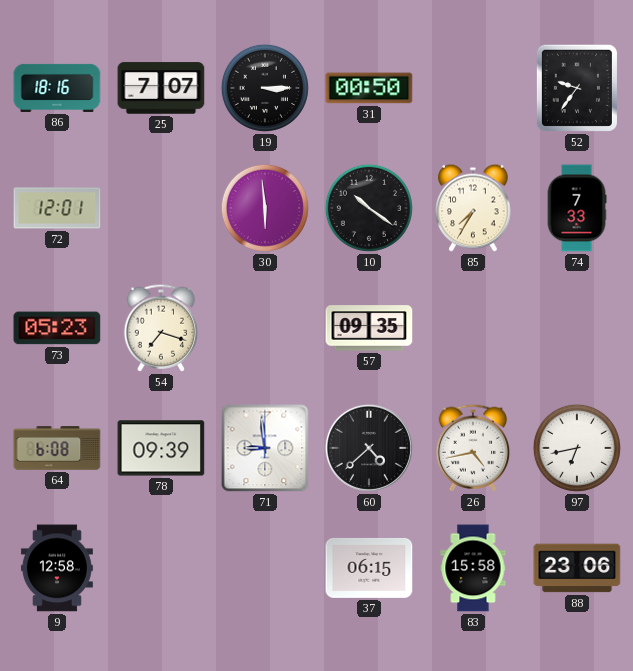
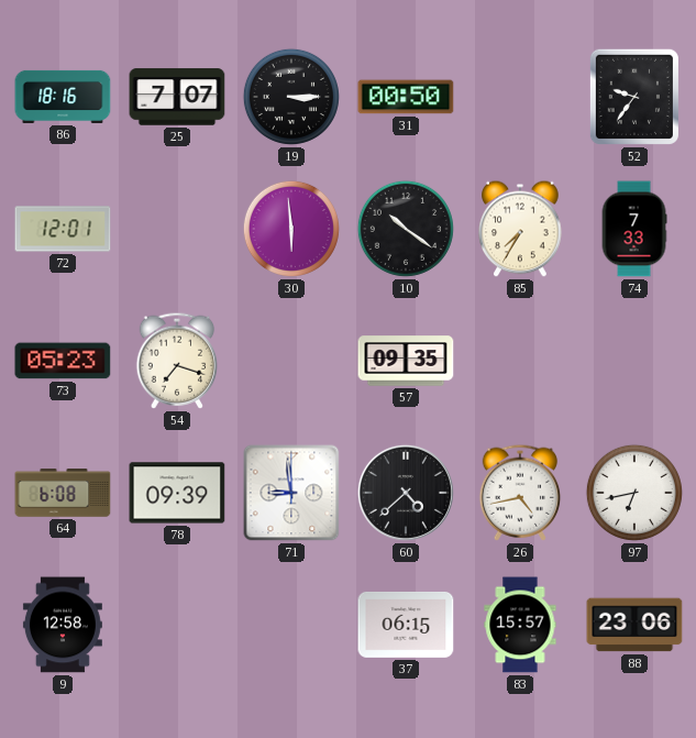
83: 15:58 -> 15:57
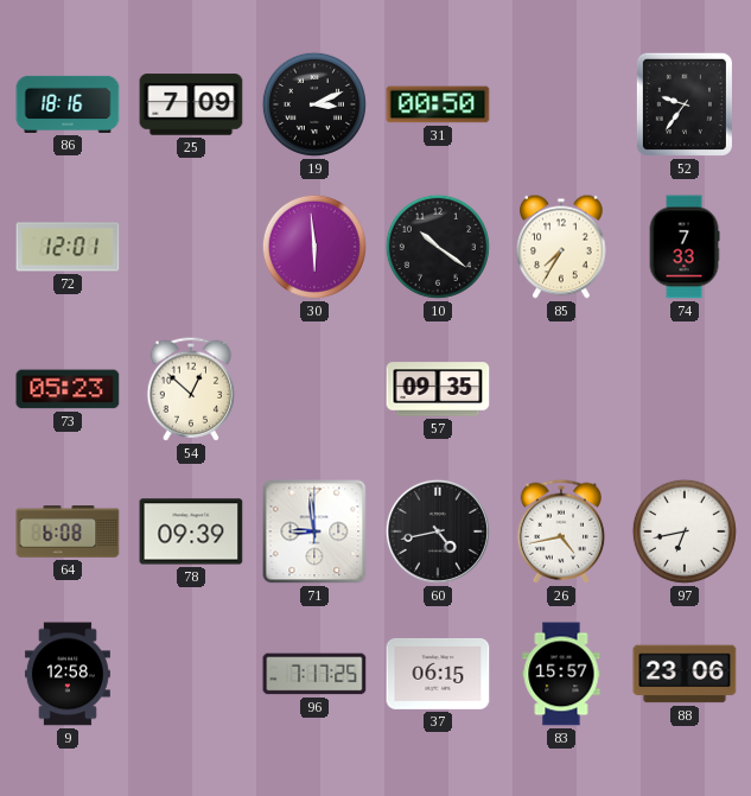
25: 7:07 -> 7:09
19: 3:15 -> 3:11
54: 7:18 -> 12:52
60: 4:38 -> 4:43
96: none -> 7:17
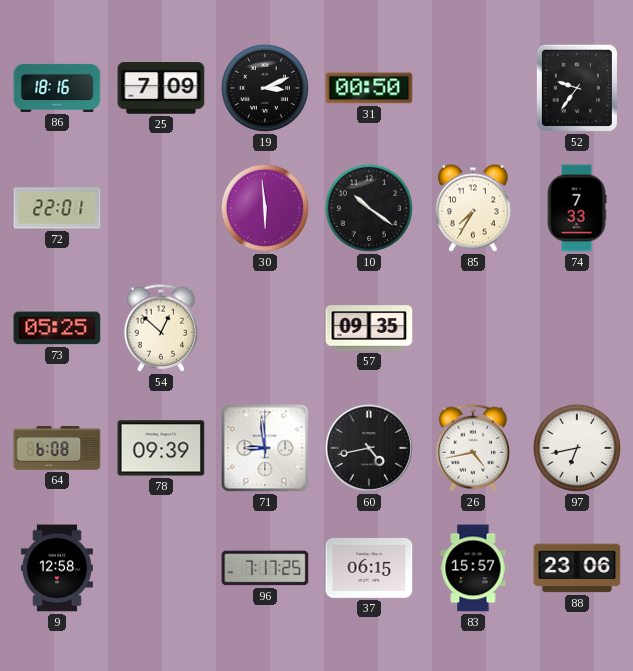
72: 12:01 -> 22:01
73: 05:23 -> 05:25
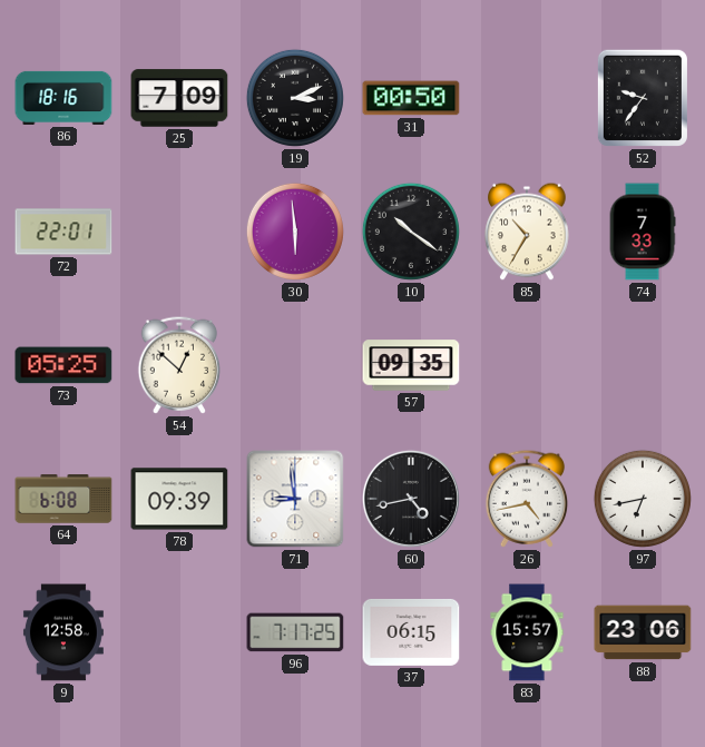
85: 7:35 -> 10:35
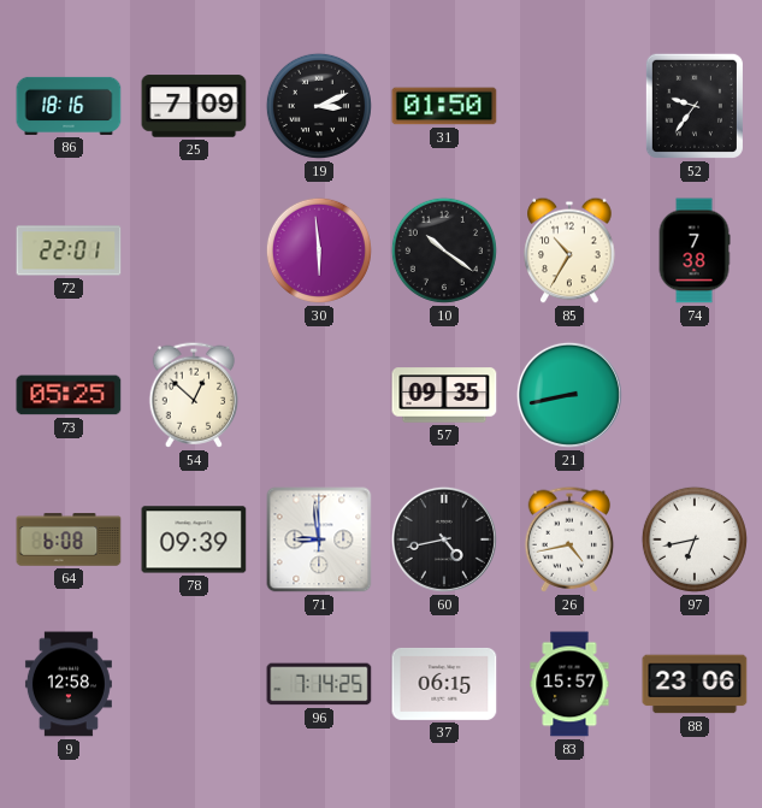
31: 00:50 -> 01:50
74: 7:33 -> 7:38
21: none -> 8:43
96: 7:17 -> 7:14
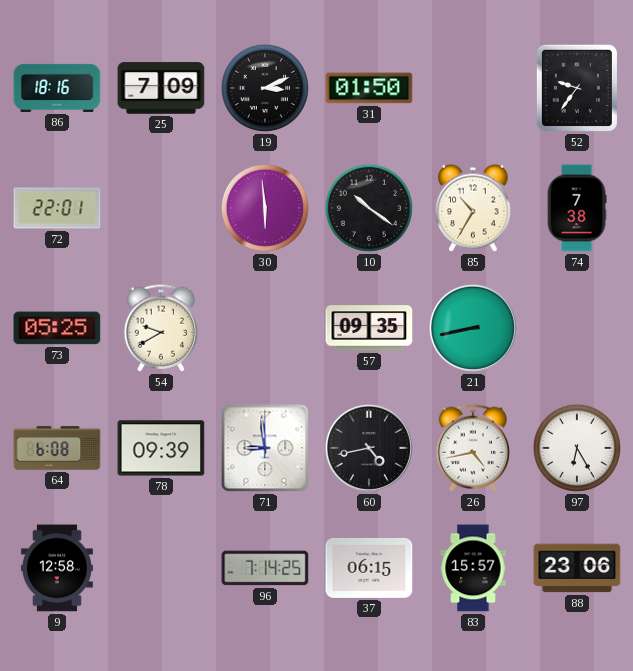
54: 12:52 -> 9:40
97: 6:43 -> 6:25
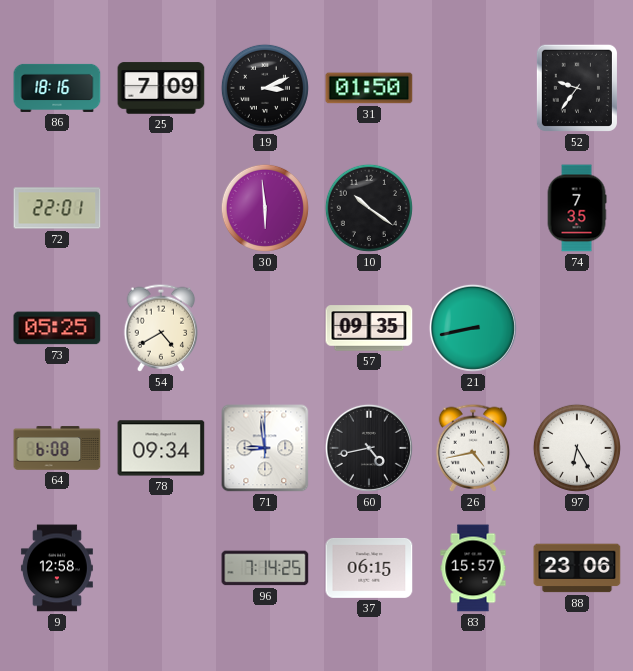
85: 10:35 -> none
74: 7:38 -> 7:35
54: 9:40 -> 4:40
78: 09:39 -> 09:34
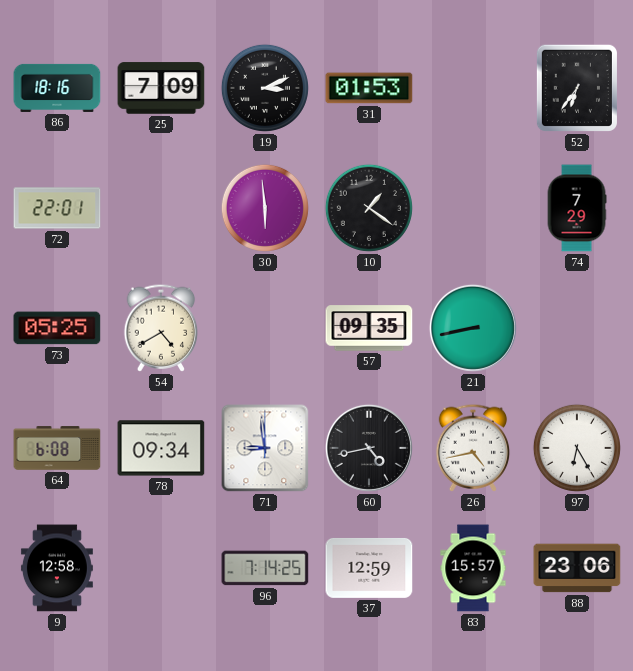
31: 01:50 -> 01:53
52: 9:36 -> 6:36
10: 10:21 -> 1:21
74: 7:35 -> 7:29
37: 06:15 -> 12:59
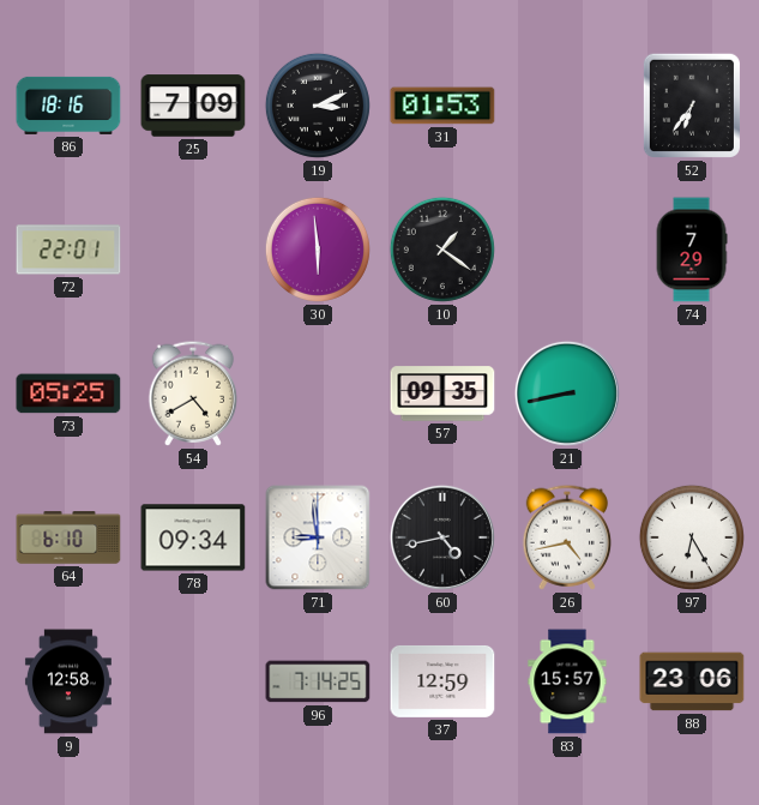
64: 6:08 -> 6:10
